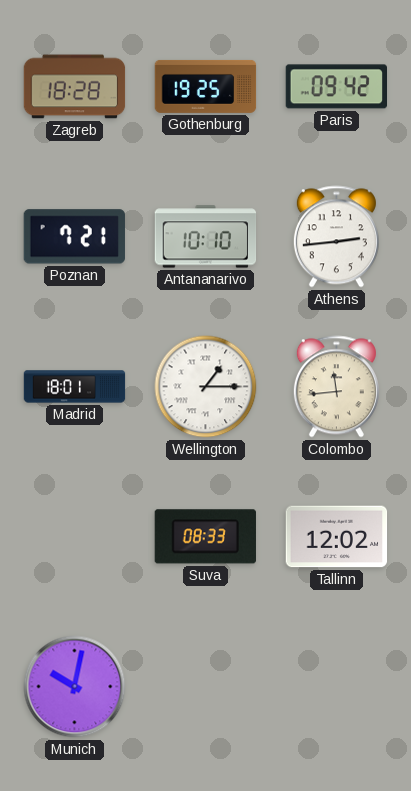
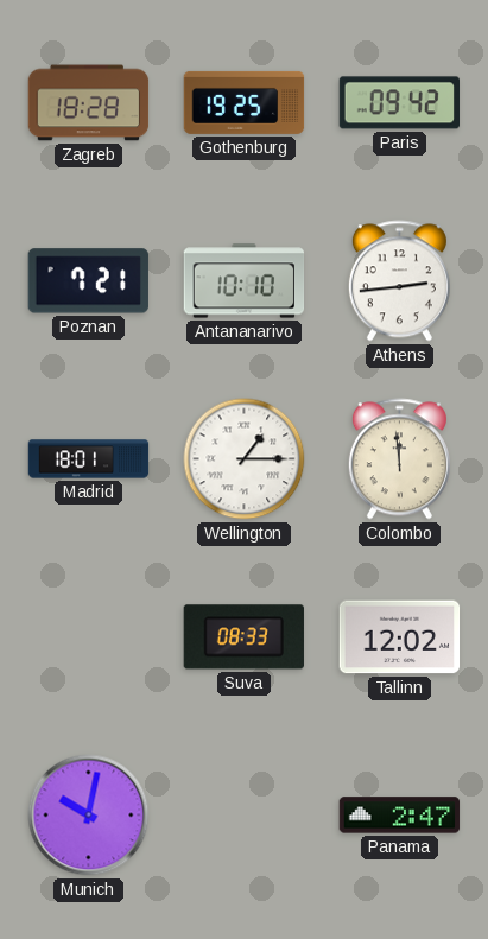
Colombo: 11:44 -> 11:59
Panama: none -> 2:47
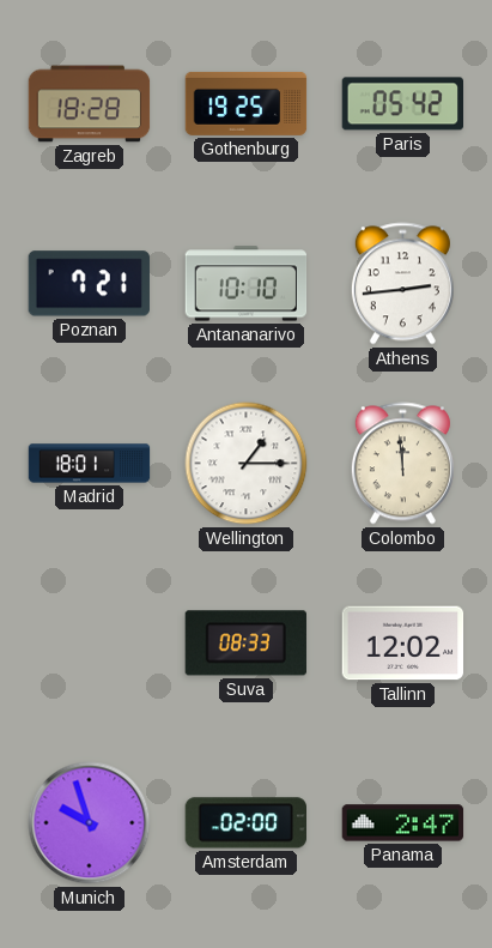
Paris: 09:42 -> 05:42
Munich: 10:02 -> 9:57
Amsterdam: none -> 02:00
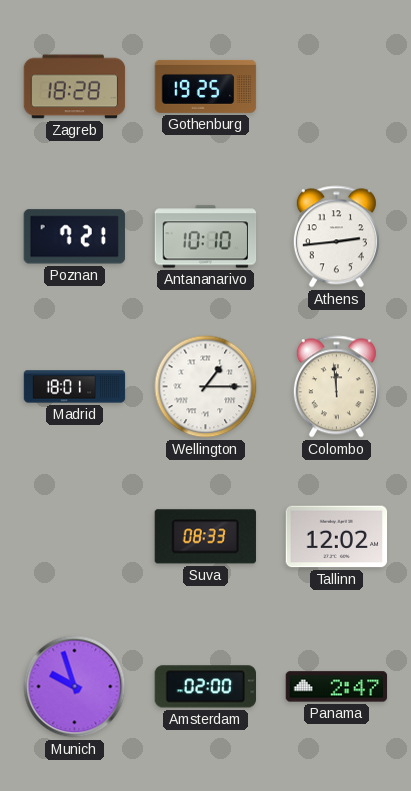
Paris: 05:42 -> none
